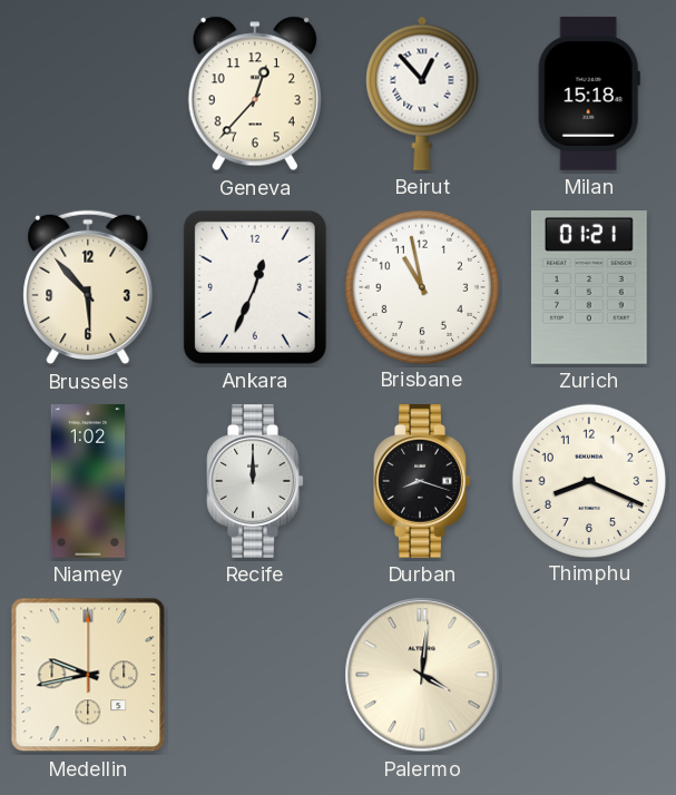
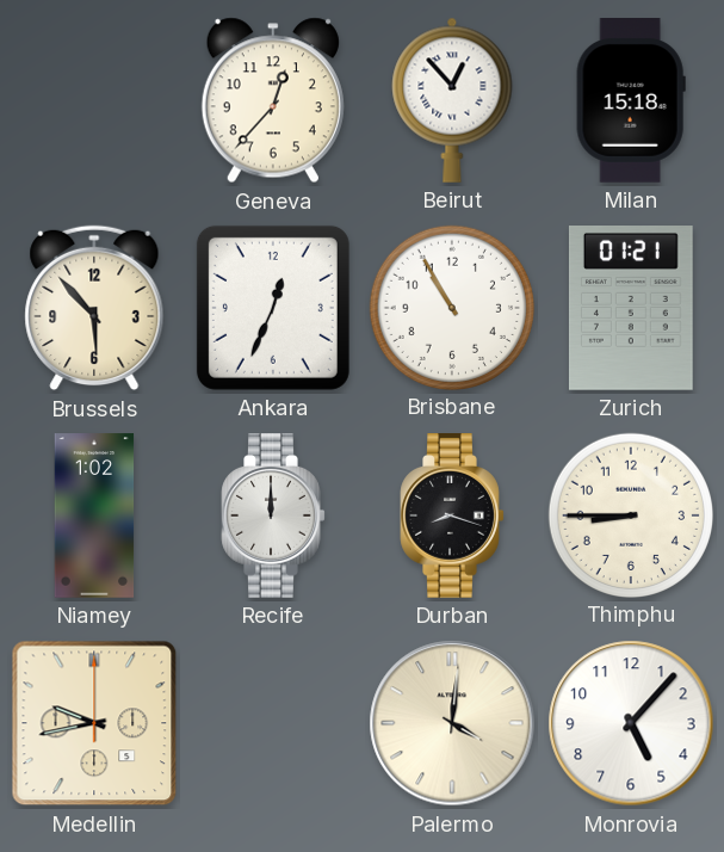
Brisbane: 10:58 -> 10:55
Thimphu: 8:19 -> 8:45
Monrovia: none -> 5:07
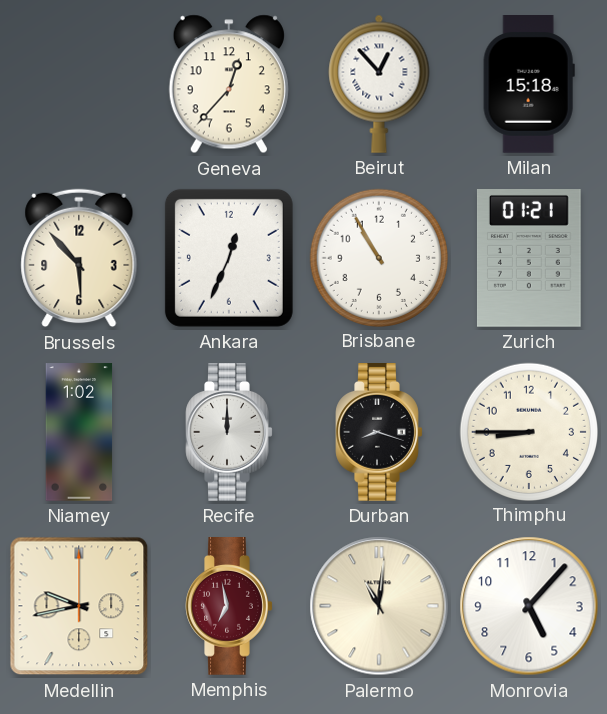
Memphis: none -> 6:58
Palermo: 4:01 -> 11:01
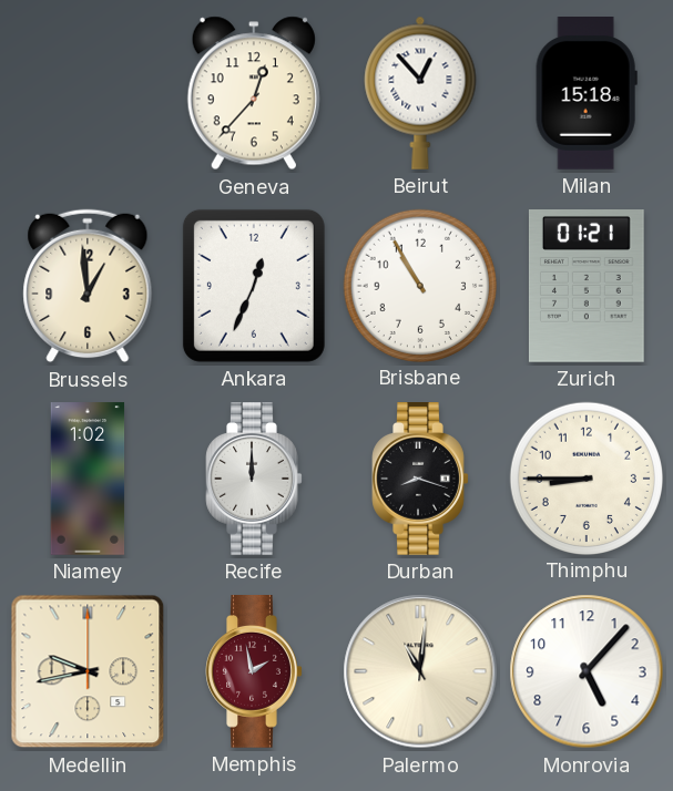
Brussels: 5:53 -> 12:59
Memphis: 6:58 -> 1:58
